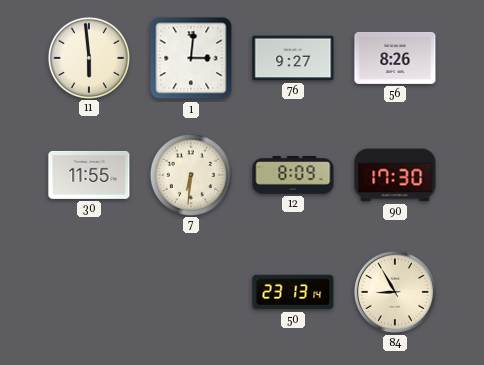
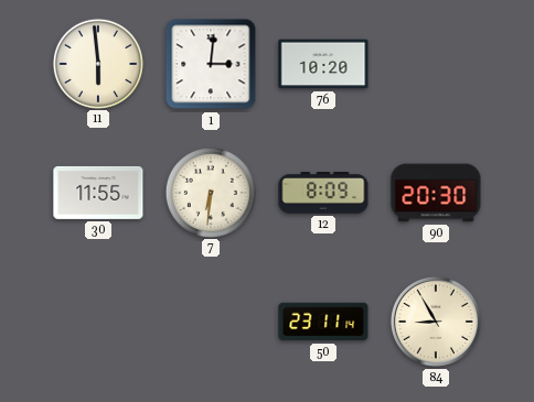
76: 9:27 -> 10:20
56: 8:26 -> none
90: 17:30 -> 20:30
50: 23:13 -> 23:11
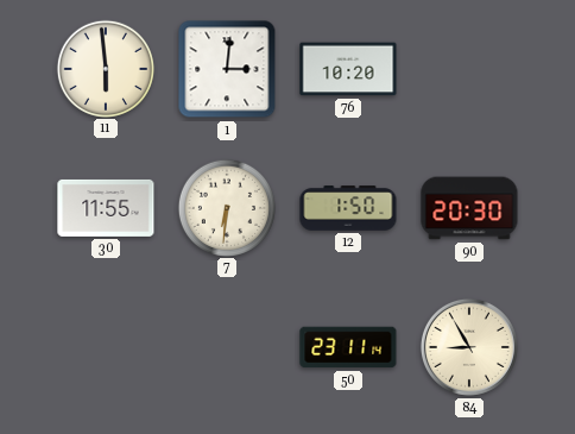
12: 8:09 -> 1:50
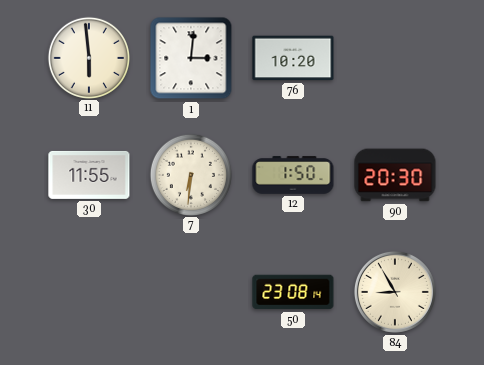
50: 23:11 -> 23:08
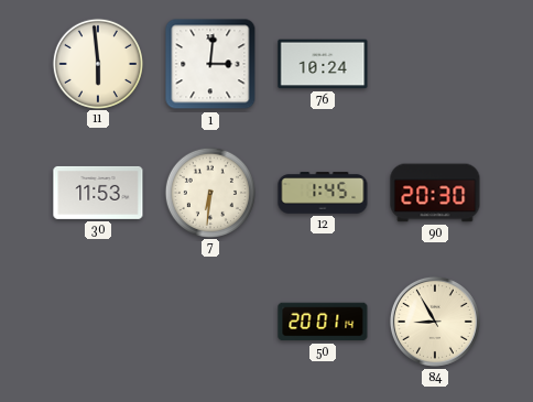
76: 10:20 -> 10:24
30: 11:55 -> 11:53
12: 1:50 -> 1:45
50: 23:08 -> 20:01
